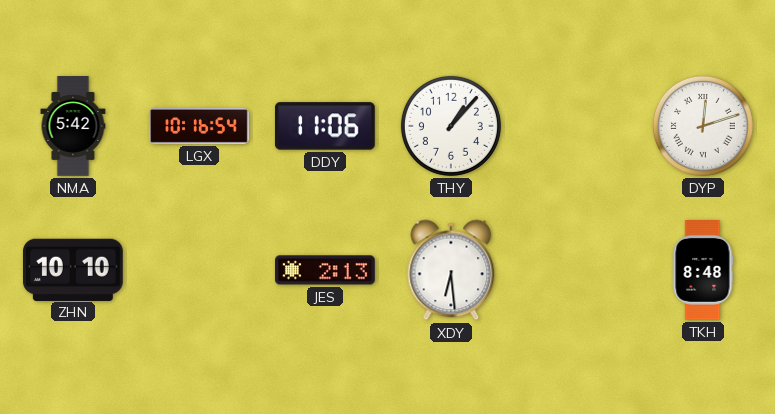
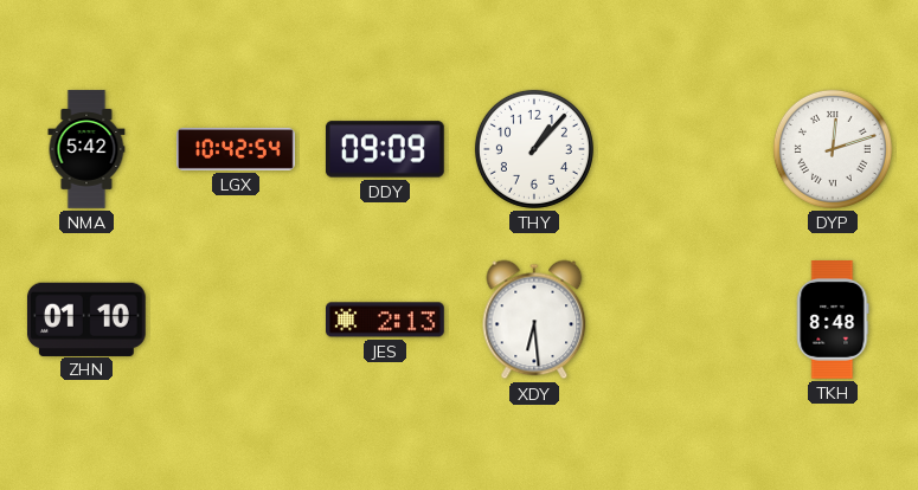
LGX: 10:16 -> 10:42
DDY: 11:06 -> 09:09
ZHN: 10:10 -> 01:10
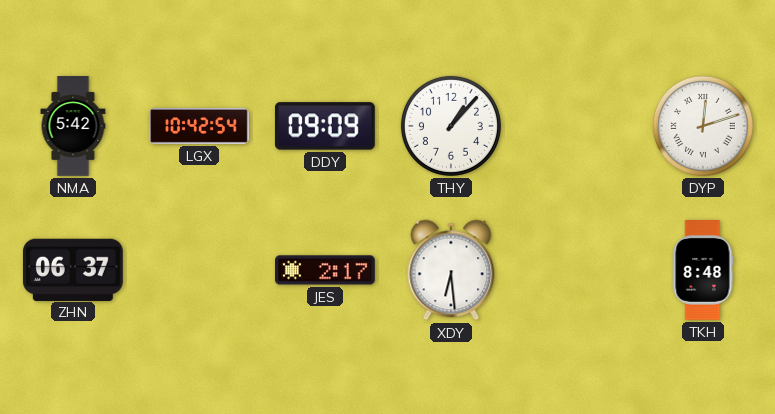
ZHN: 01:10 -> 06:37
JES: 2:13 -> 2:17
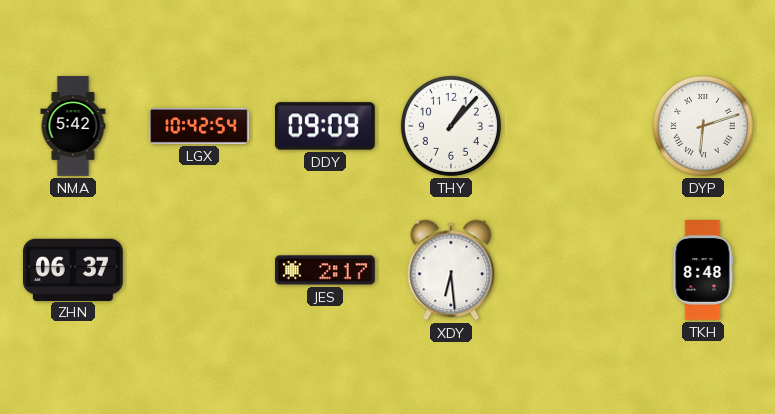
DYP: 12:12 -> 6:12
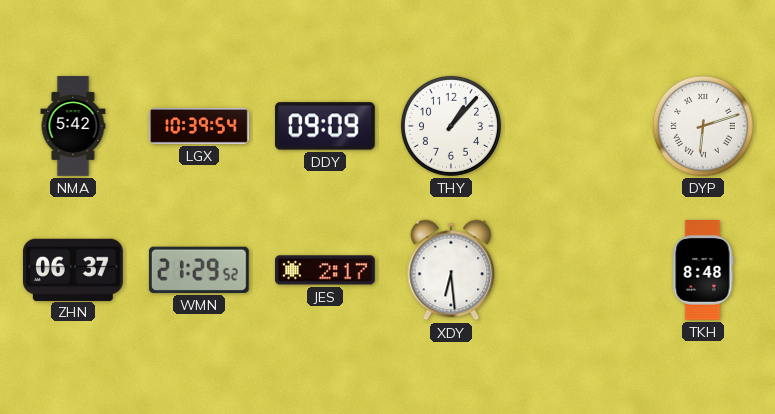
LGX: 10:42 -> 10:39
WMN: none -> 21:29
